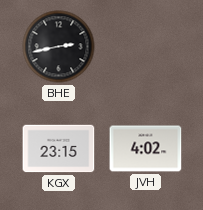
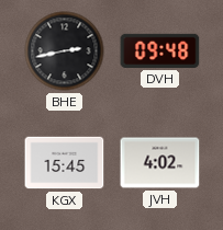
DVH: none -> 09:48
KGX: 23:15 -> 15:45
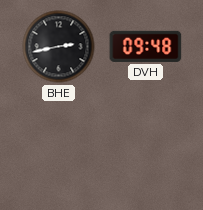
KGX: 15:45 -> none
JVH: 4:02 -> none
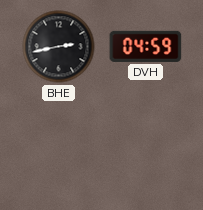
DVH: 09:48 -> 04:59
